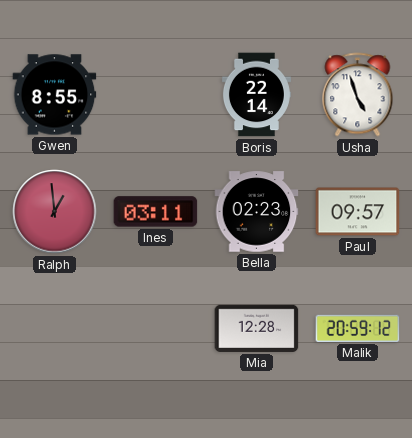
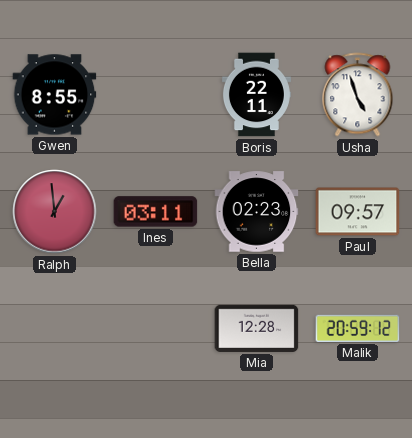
Boris: 22:14 -> 22:11
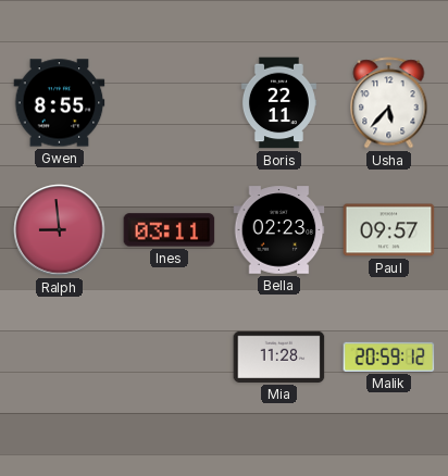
Usha: 4:57 -> 5:37
Ralph: 12:59 -> 8:59
Mia: 12:28 -> 11:28
